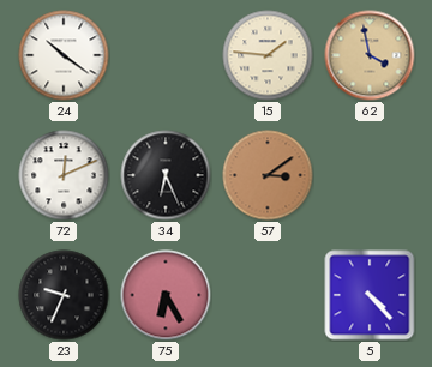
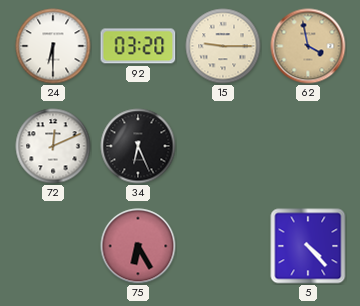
24: 10:21 -> 6:30
92: none -> 03:20
15: 1:46 -> 9:15
57: 3:09 -> none
23: 9:34 -> none
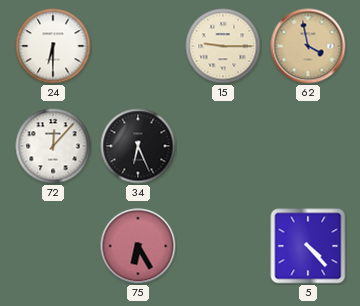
92: 03:20 -> none
72: 12:11 -> 12:07
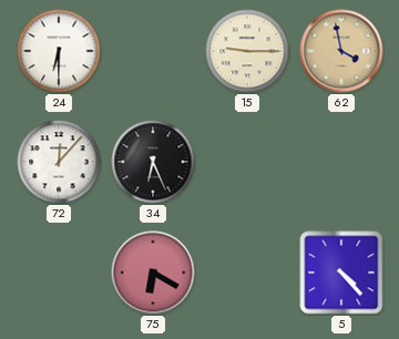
75: 6:25 -> 6:20
